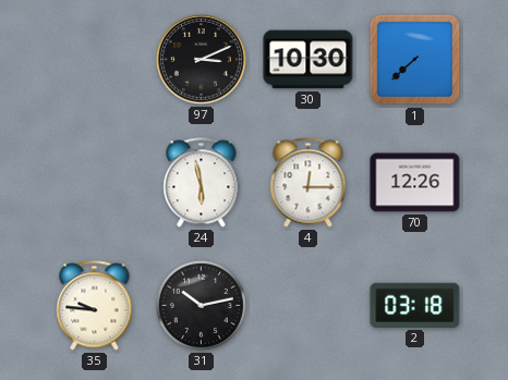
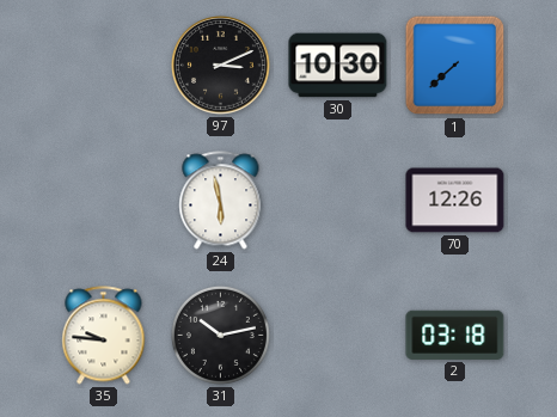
4: 12:15 -> none
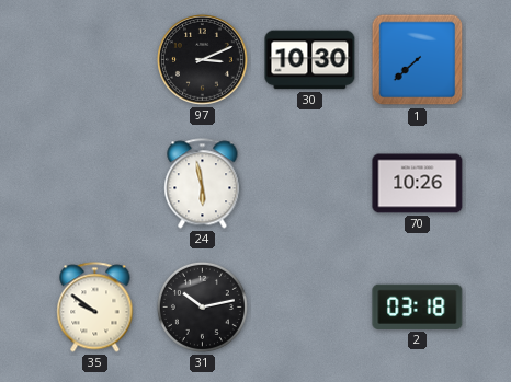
70: 12:26 -> 10:26
35: 9:46 -> 9:51
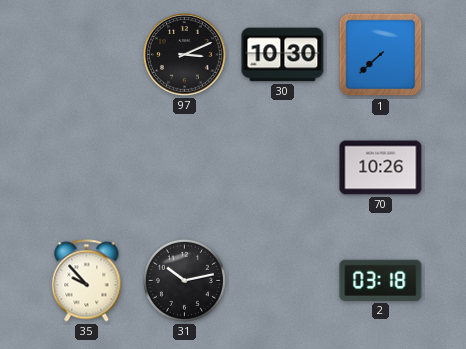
24: 5:58 -> none
35: 9:51 -> 9:53
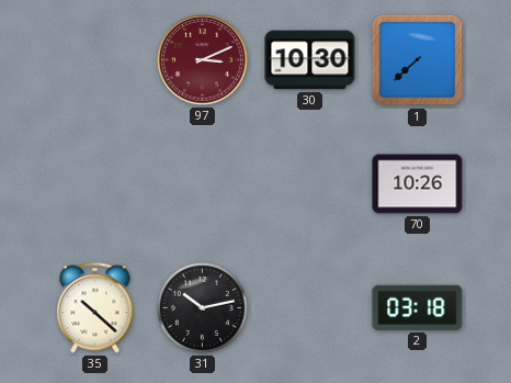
97 dial: black -> burgundy
35: 9:53 -> 10:22
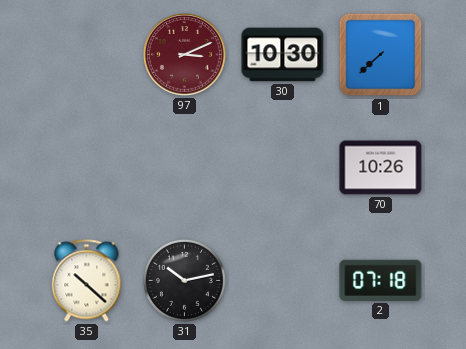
2: 03:18 -> 07:18
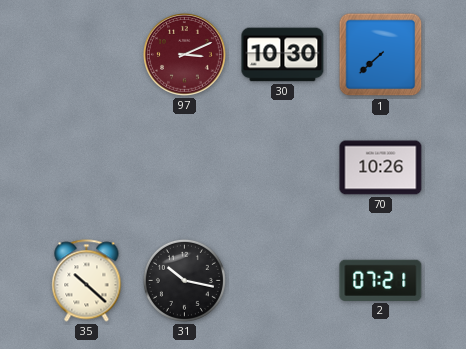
31: 10:13 -> 10:17
2: 07:18 -> 07:21
